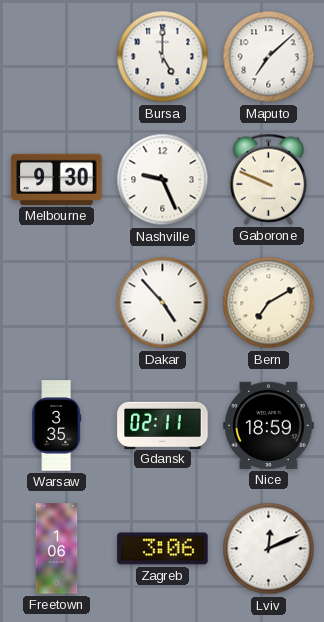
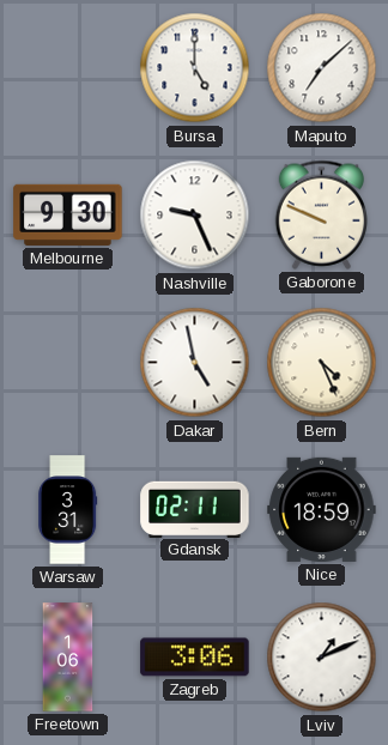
Dakar: 4:53 -> 4:58
Bern: 7:10 -> 4:26
Warsaw: 3:35 -> 3:31
Lviv: 12:11 -> 1:11
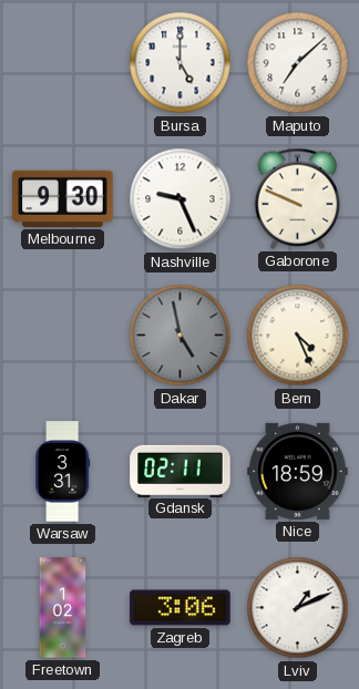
Dakar dial: white -> grey
Freetown: 1:06 -> 1:02
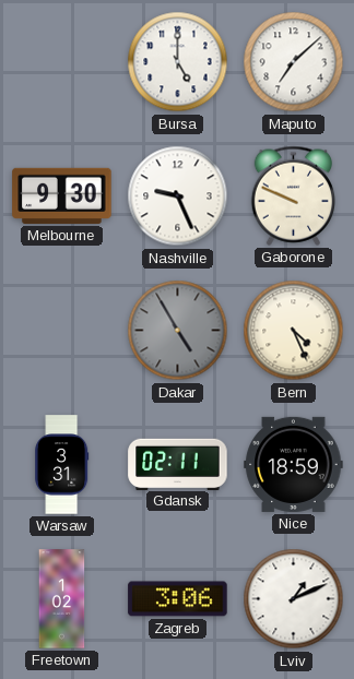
Dakar: 4:58 -> 4:55
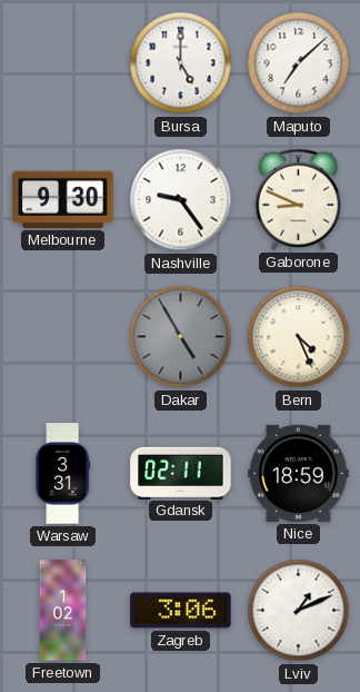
Nashville: 9:26 -> 9:24
Gaborone: 9:49 -> 8:49
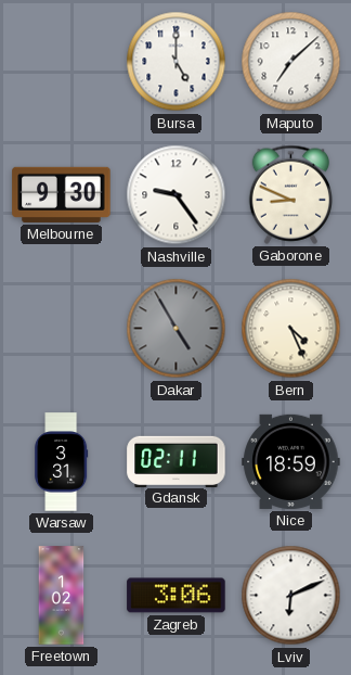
Lviv: 1:11 -> 6:11
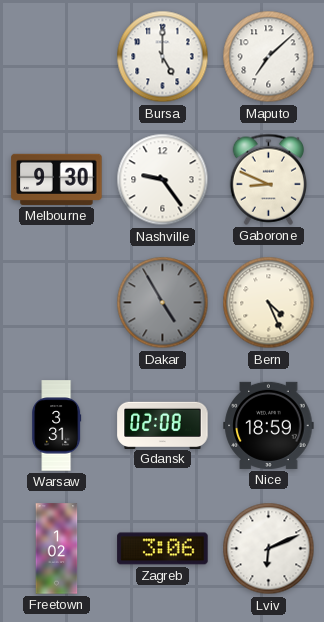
Gdansk: 02:11 -> 02:08
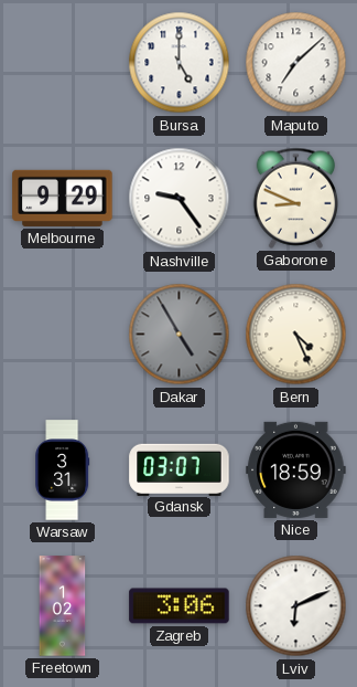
Melbourne: 9:30 -> 9:29
Gdansk: 02:08 -> 03:07
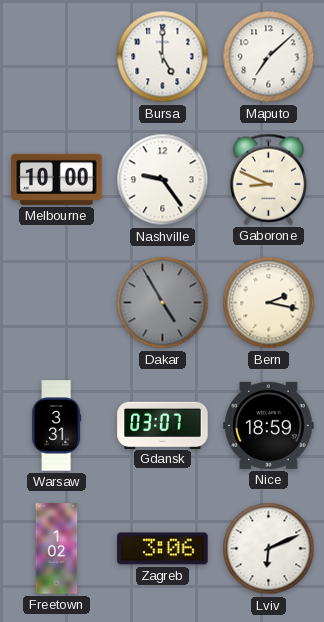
Melbourne: 9:29 -> 10:00
Bern: 4:26 -> 2:17
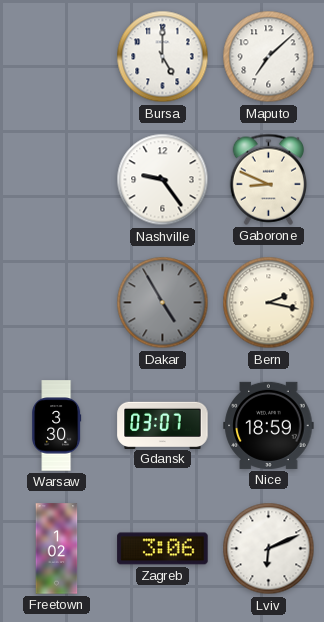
Melbourne: 10:00 -> none
Warsaw: 3:31 -> 3:30
